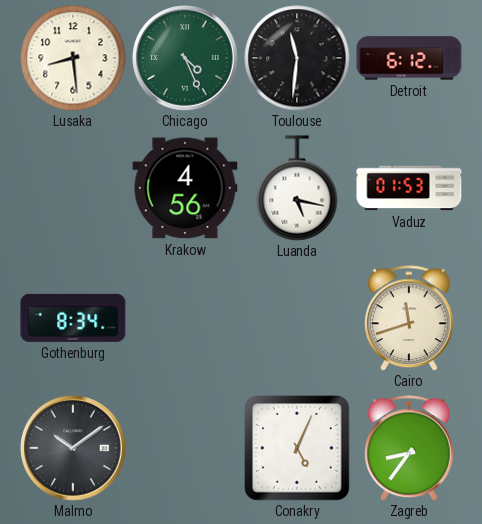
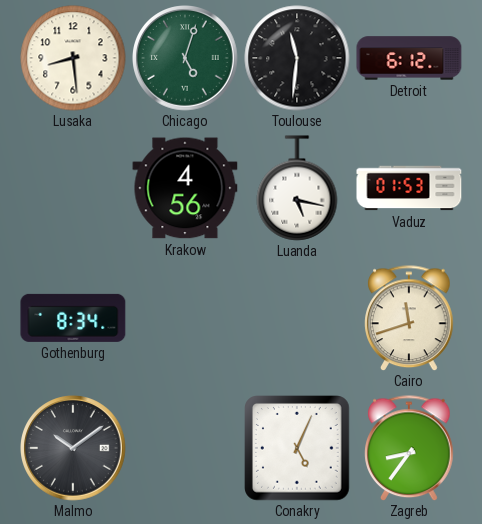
Chicago: 4:26 -> 5:03
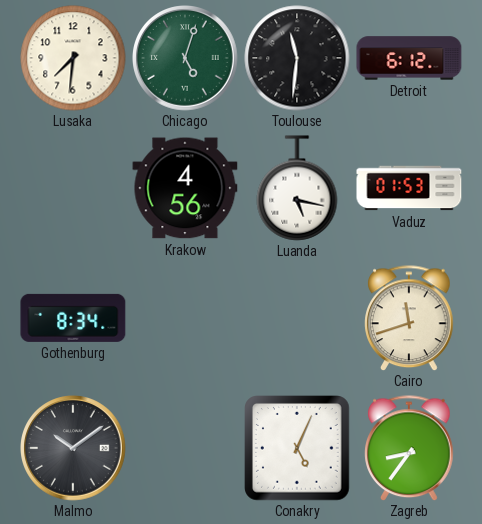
Lusaka: 8:29 -> 7:31
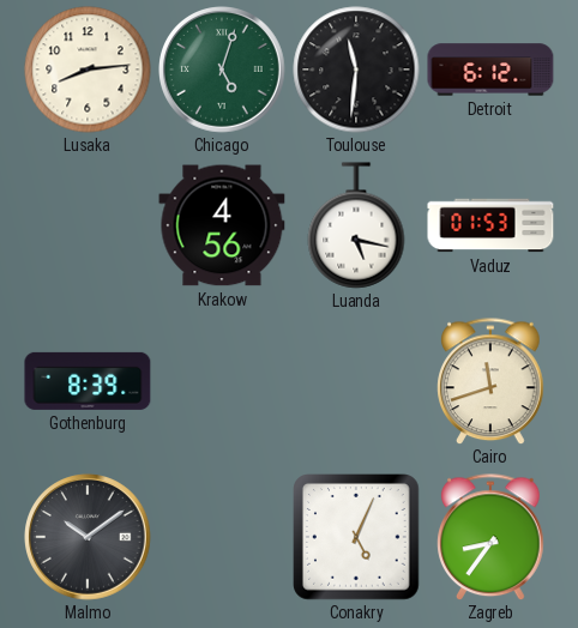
Lusaka: 7:31 -> 8:14
Gothenburg: 8:34 -> 8:39
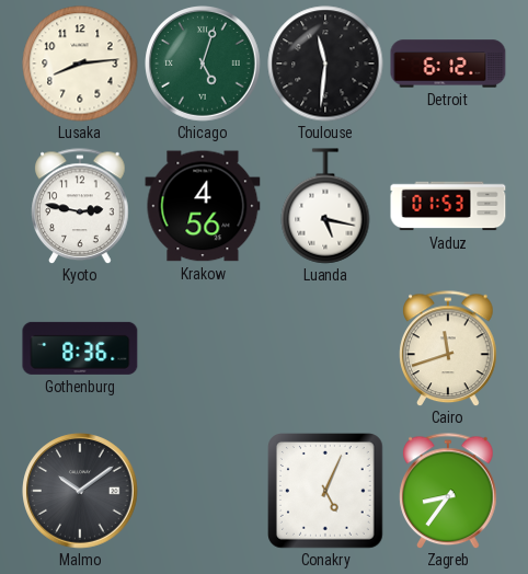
Kyoto: none -> 2:47
Gothenburg: 8:39 -> 8:36
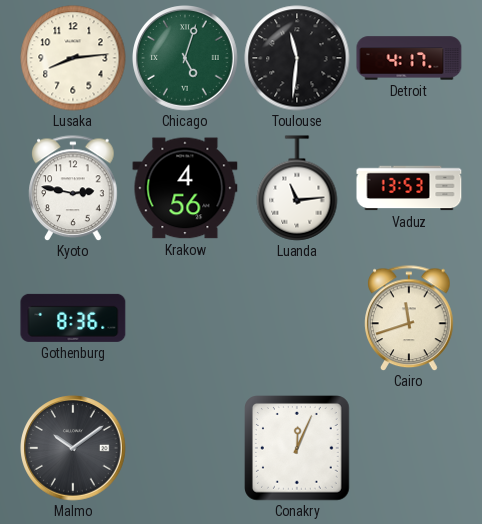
Detroit: 6:12 -> 4:17
Luanda: 5:17 -> 11:14
Vaduz: 01:53 -> 13:53
Conakry: 5:04 -> 12:04
Zagreb: 8:36 -> none
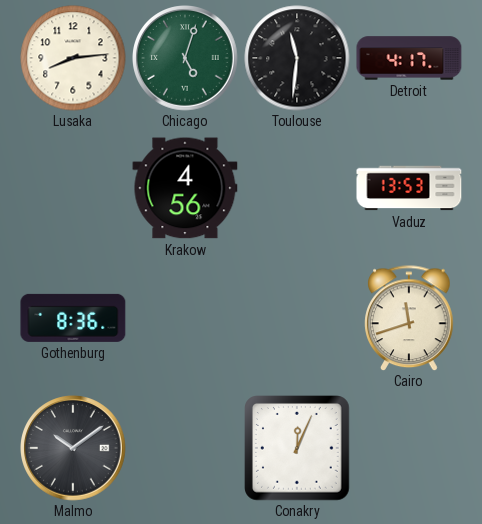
Kyoto: 2:47 -> none
Luanda: 11:14 -> none
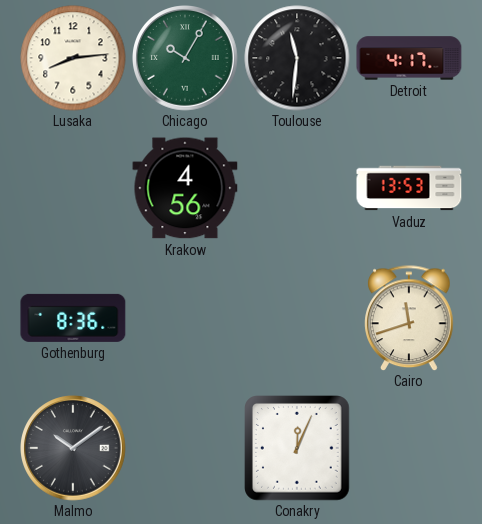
Chicago: 5:03 -> 10:05
